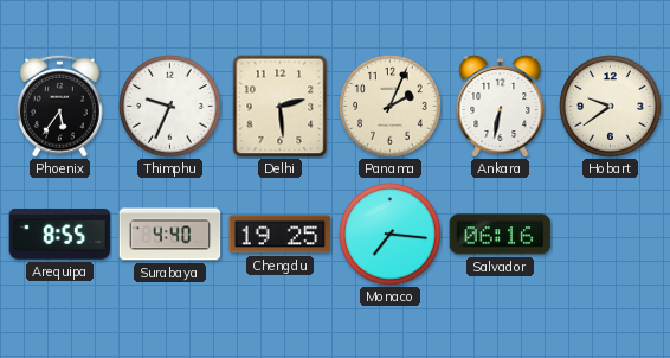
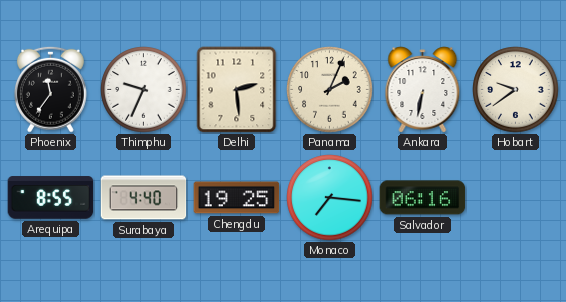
Phoenix: 5:36 -> 11:36
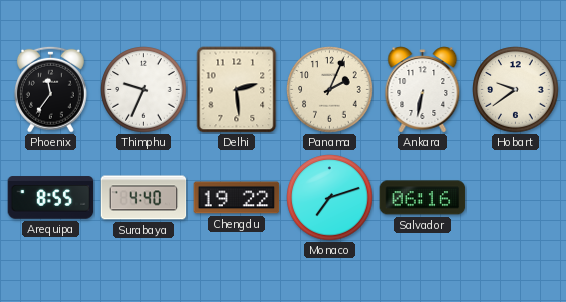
Chengdu: 19:25 -> 19:22
Monaco: 7:16 -> 7:12
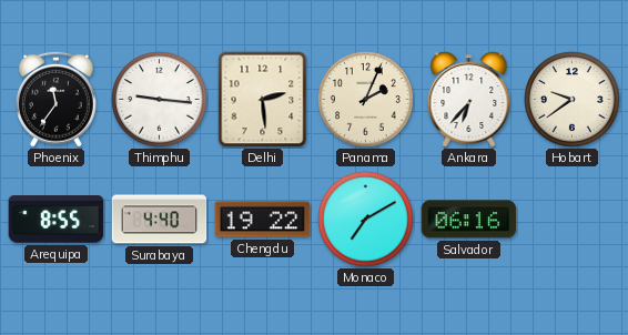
Thimphu: 9:34 -> 9:16
Ankara: 6:32 -> 6:37
Monaco: 7:12 -> 7:10
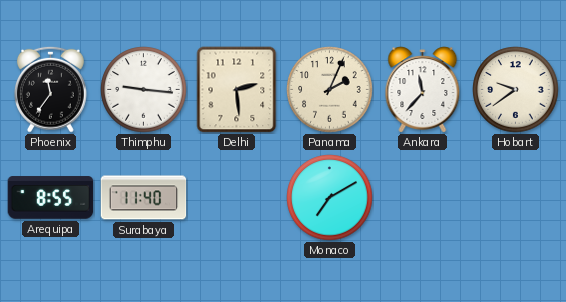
Ankara: 6:37 -> 11:37
Surabaya: 4:40 -> 11:40
Chengdu: 19:22 -> none
Salvador: 06:16 -> none
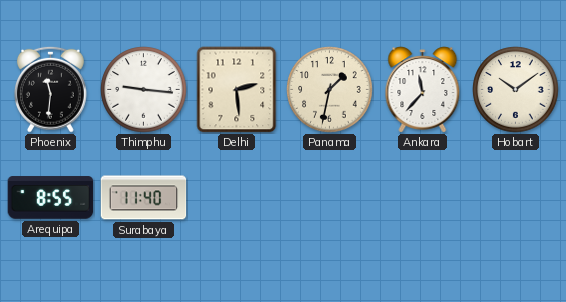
Phoenix: 11:36 -> 11:31
Panama: 2:04 -> 1:32
Hobart: 9:39 -> 10:09
Monaco: 7:10 -> none
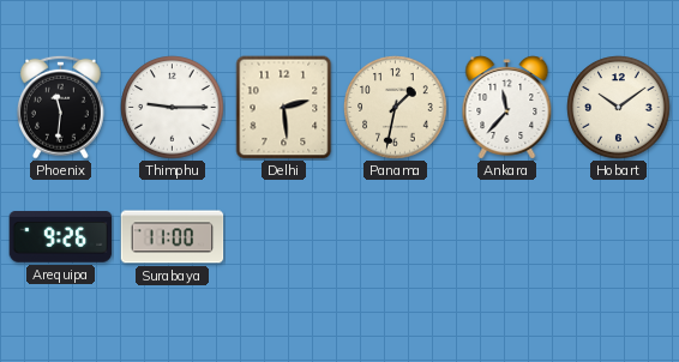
Thimphu: 9:16 -> 9:15
Arequipa: 8:55 -> 9:26
Surabaya: 11:40 -> 11:00
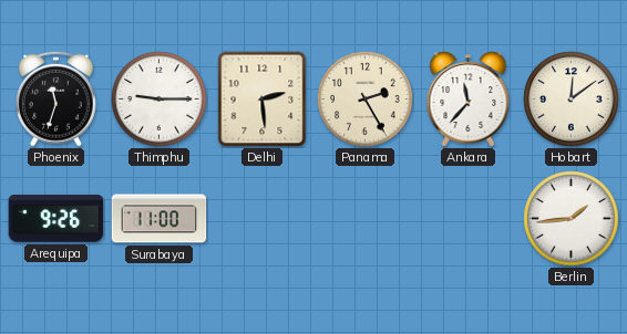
Phoenix: 11:31 -> 11:33
Panama: 1:32 -> 2:25
Hobart: 10:09 -> 12:09
Berlin: none -> 1:44
